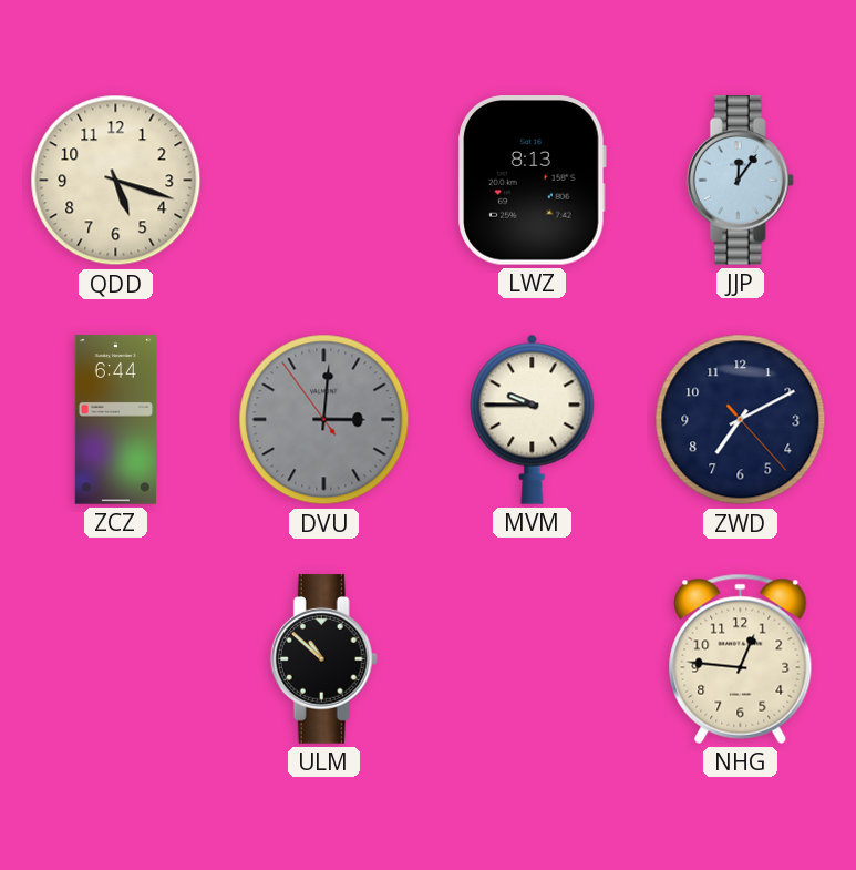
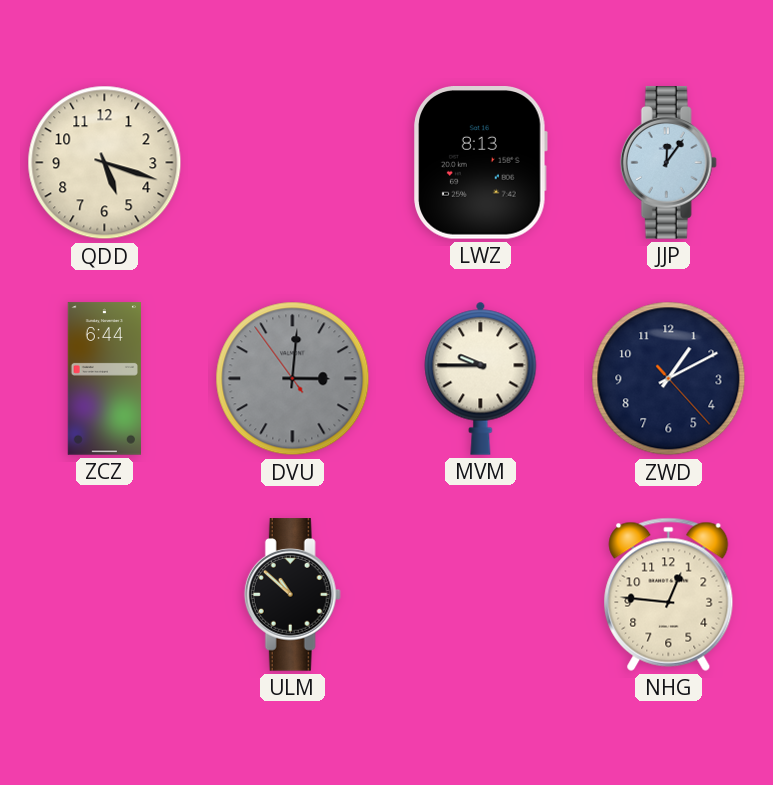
ZWD: 7:10 -> 1:10
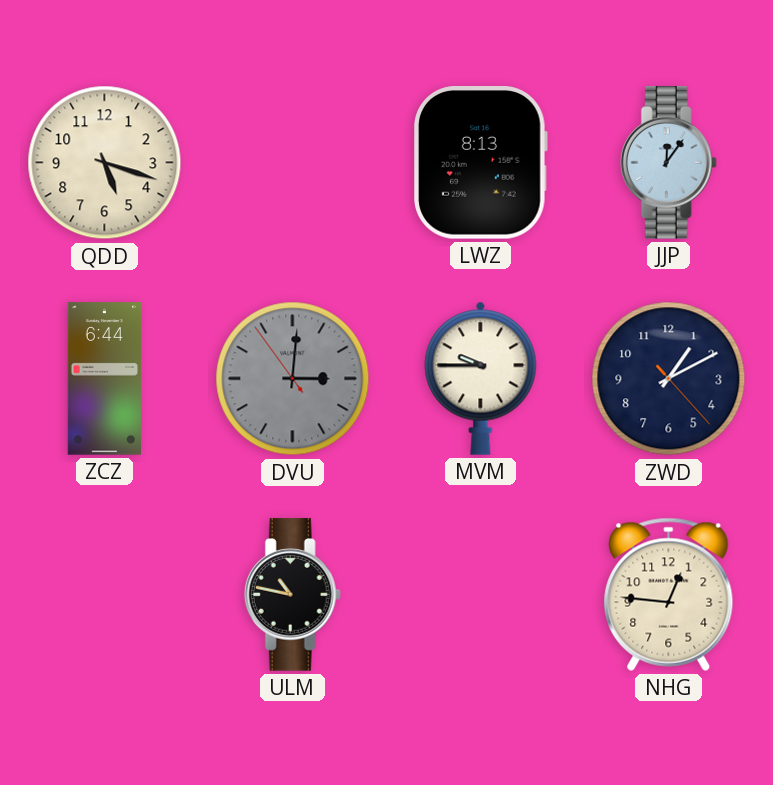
ULM: 10:52 -> 10:47
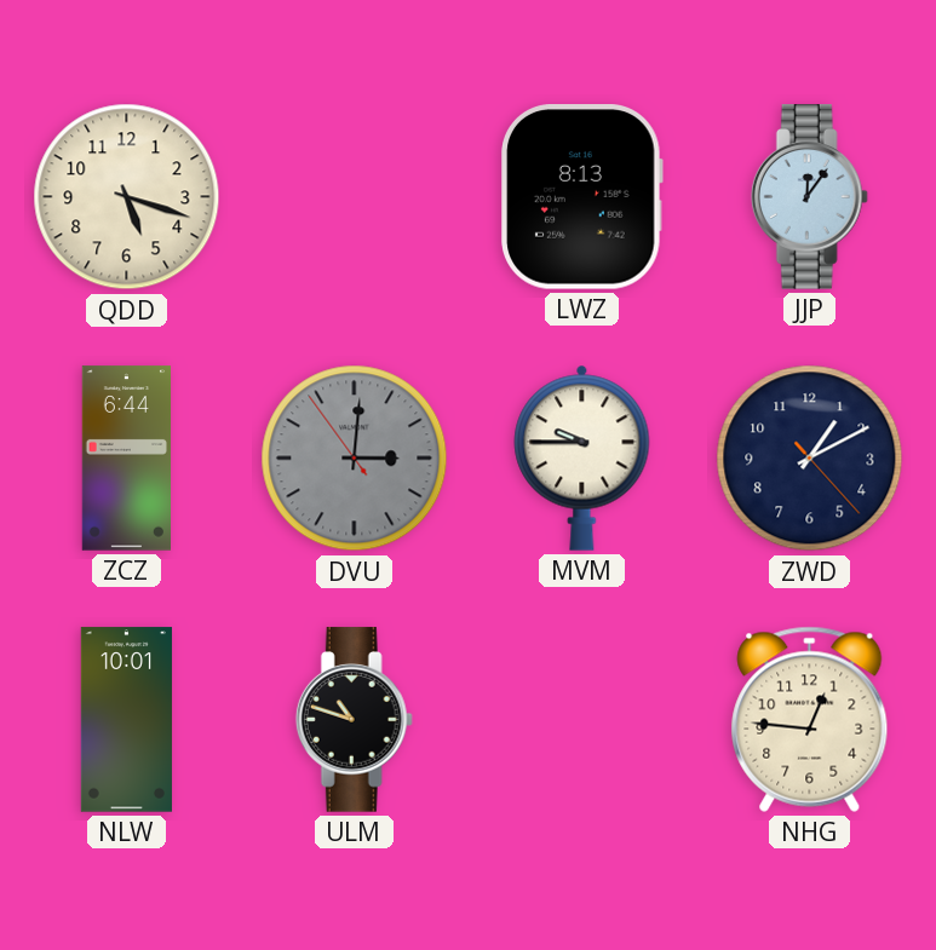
NLW: none -> 10:01
ULM: 10:47 -> 10:48
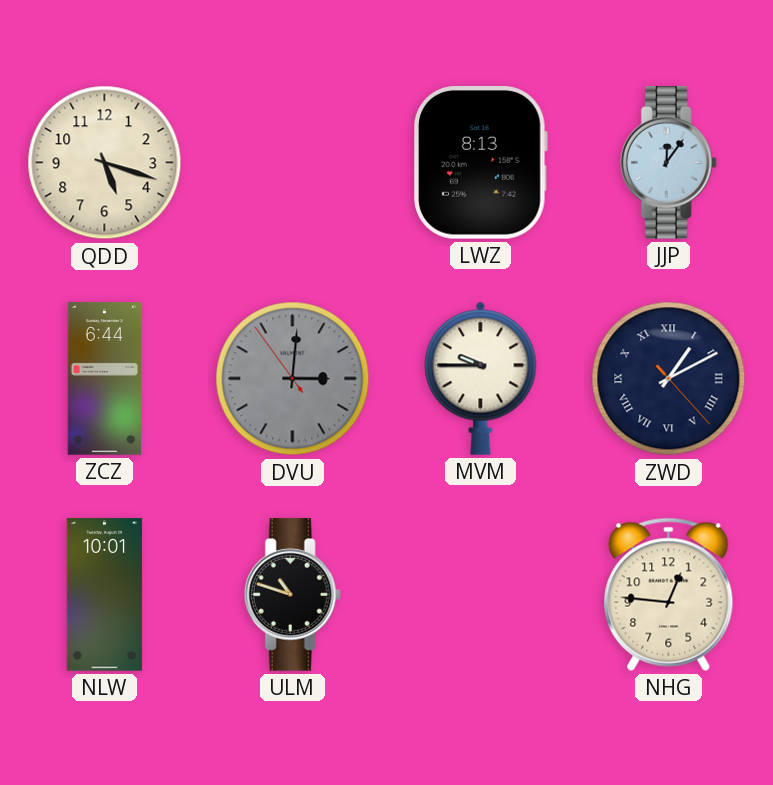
ZWD numerals: Arabic -> Roman
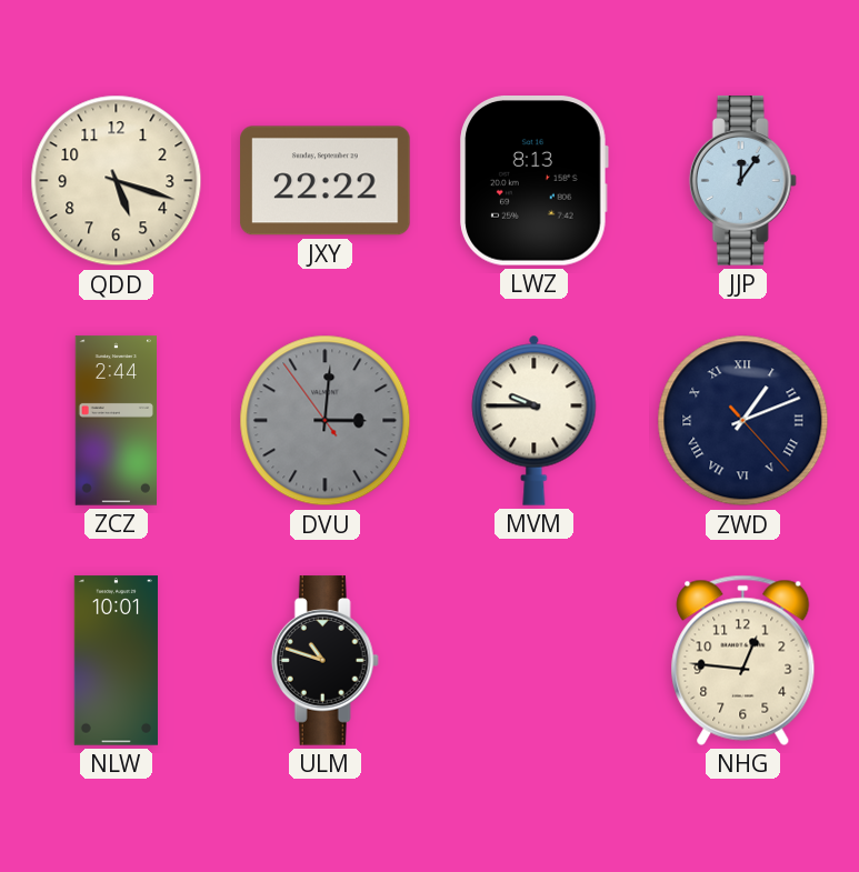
JXY: none -> 22:22
ZCZ: 6:44 -> 2:44
ZWD: 1:10 -> 1:11
